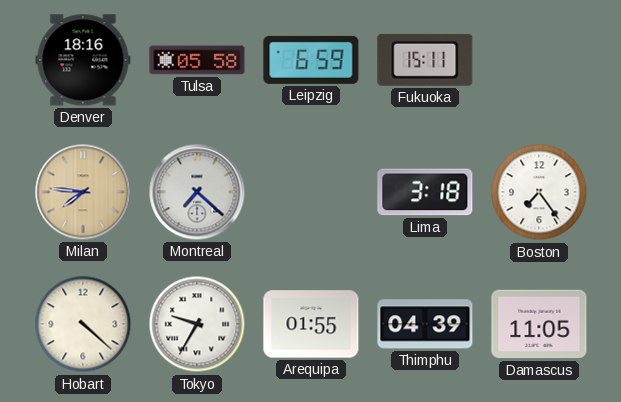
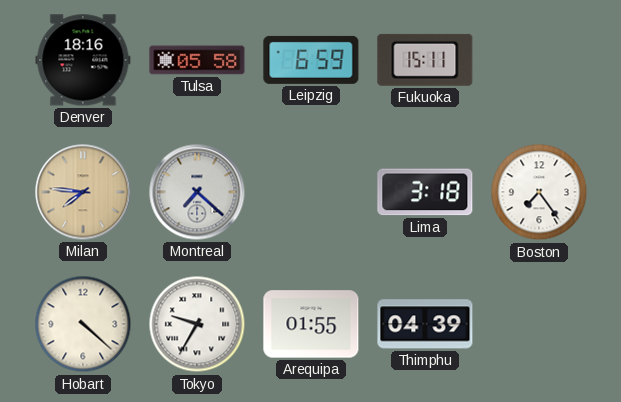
Damascus: 11:05 -> none
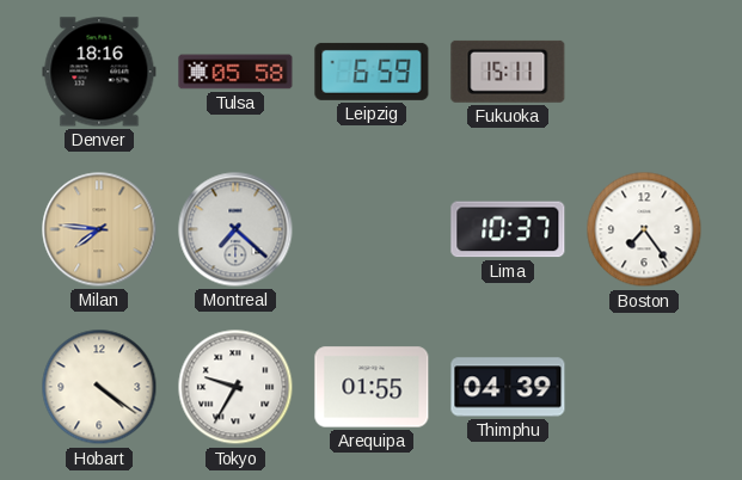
Lima: 3:18 -> 10:37
Hobart: 4:22 -> 4:21
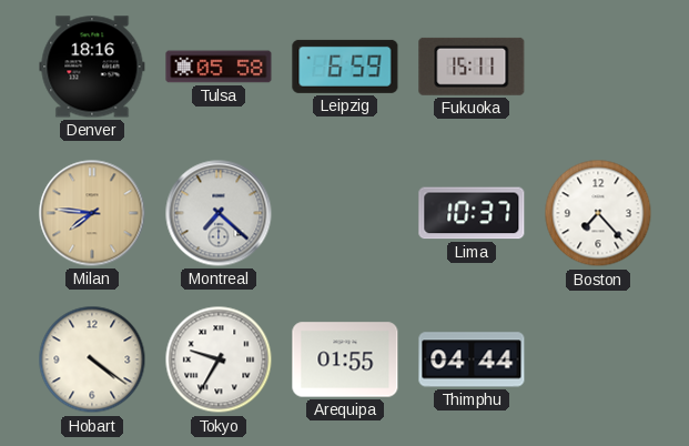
Boston: 7:24 -> 7:23
Thimphu: 04:39 -> 04:44
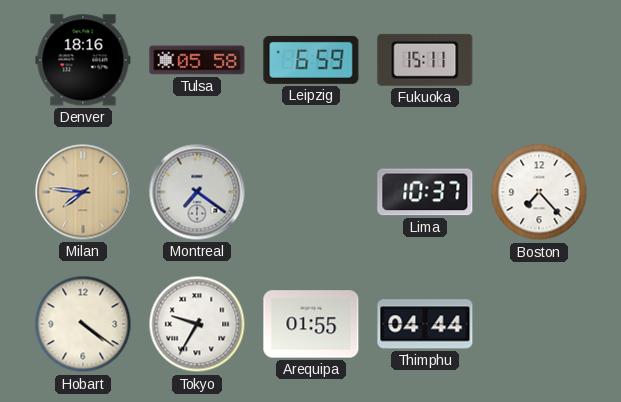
Montreal: 7:22 -> 7:21
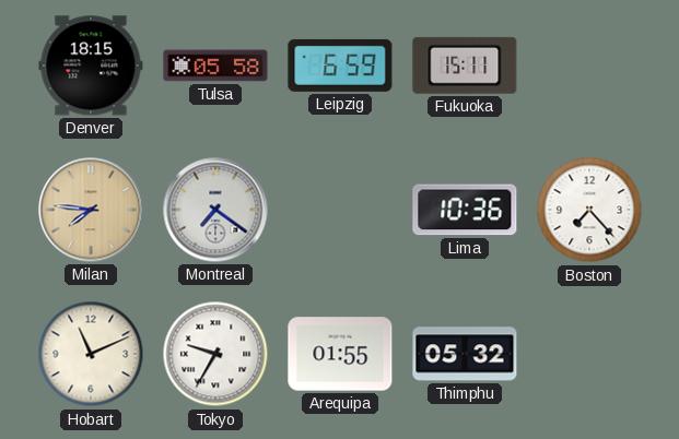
Denver: 18:16 -> 18:15
Lima: 10:37 -> 10:36
Hobart: 4:21 -> 11:11
Thimphu: 04:44 -> 05:32
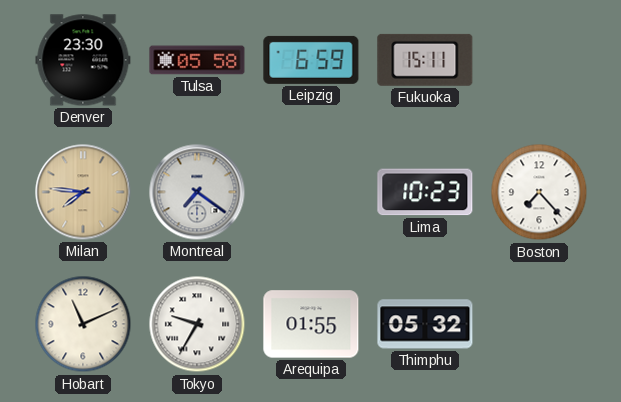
Denver: 18:15 -> 23:30
Lima: 10:36 -> 10:23
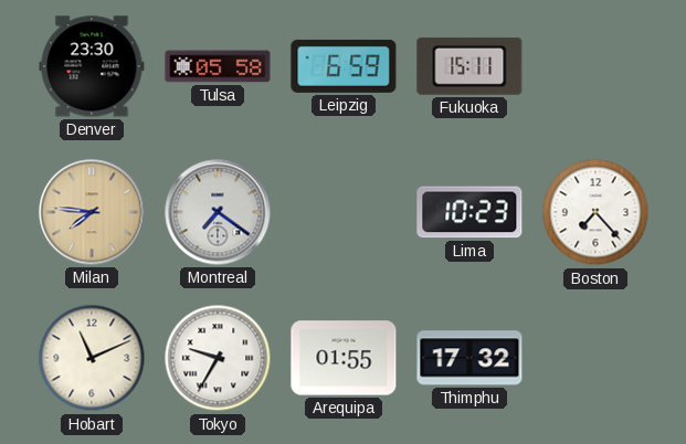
Thimphu: 05:32 -> 17:32
